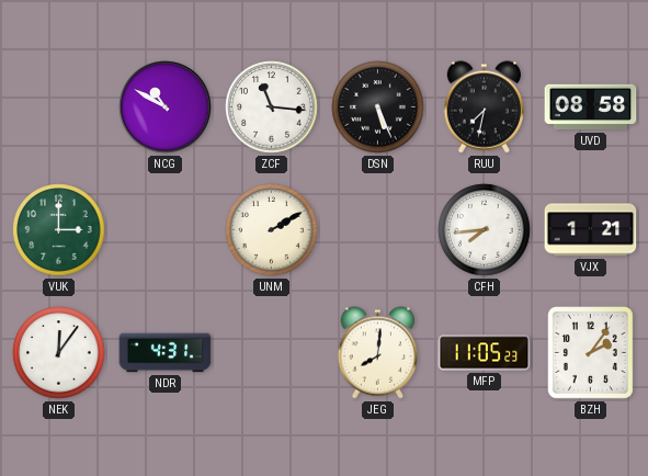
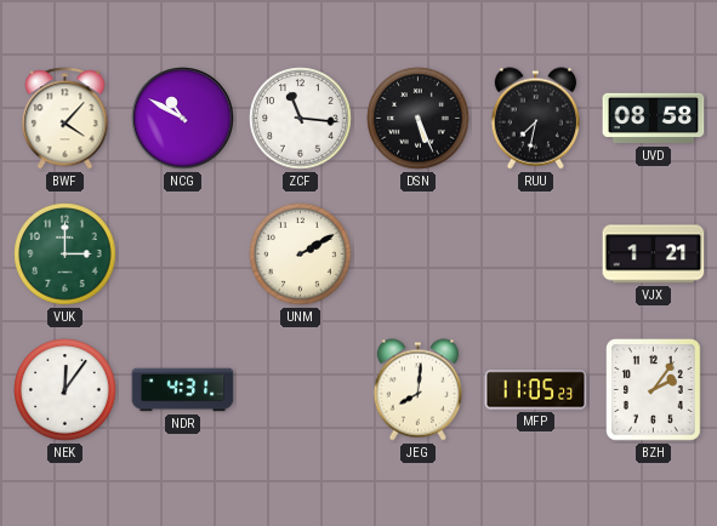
BWF: none -> 4:07
CFH: 7:44 -> none
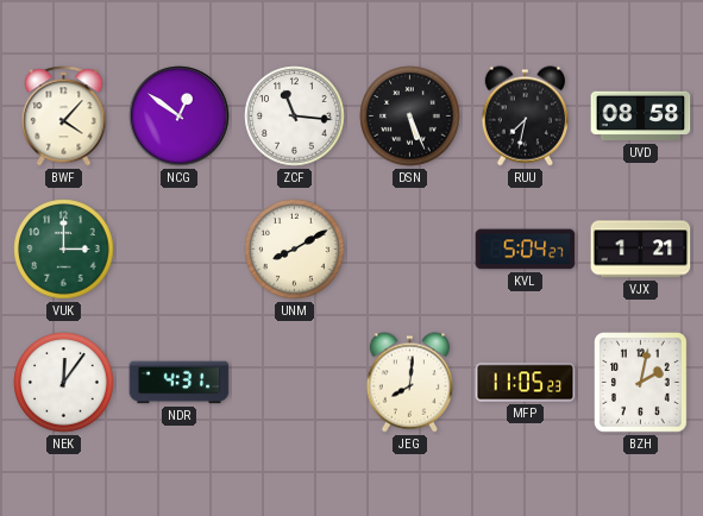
NCG: 10:50 -> 12:51
UNM: 2:10 -> 8:10
KVL: none -> 5:04
BZH: 2:06 -> 2:02
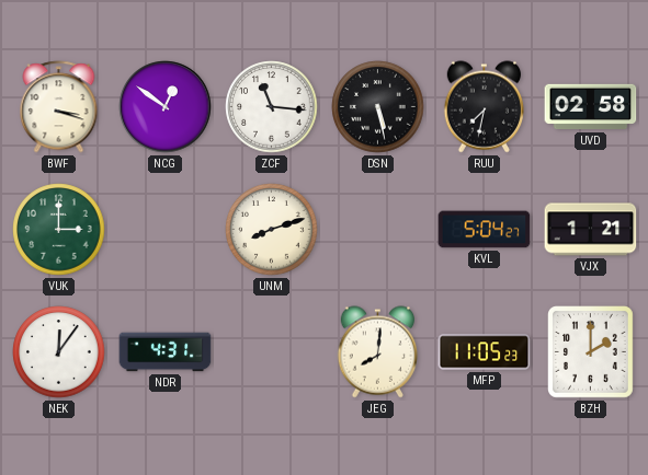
BWF: 4:07 -> 3:18
DSN: 5:26 -> 5:28
UVD: 08:58 -> 02:58
UNM: 8:10 -> 8:12
BZH: 2:02 -> 2:00
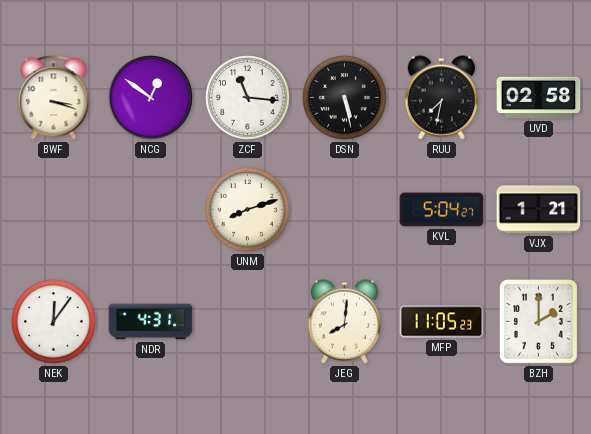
VUK: 3:00 -> none
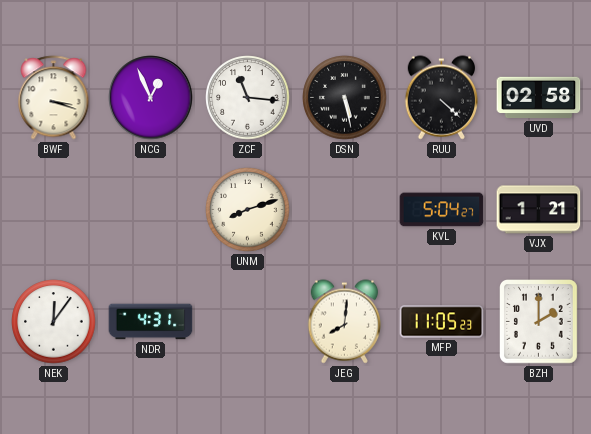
NCG: 12:51 -> 12:56
RUU: 7:32 -> 4:22
